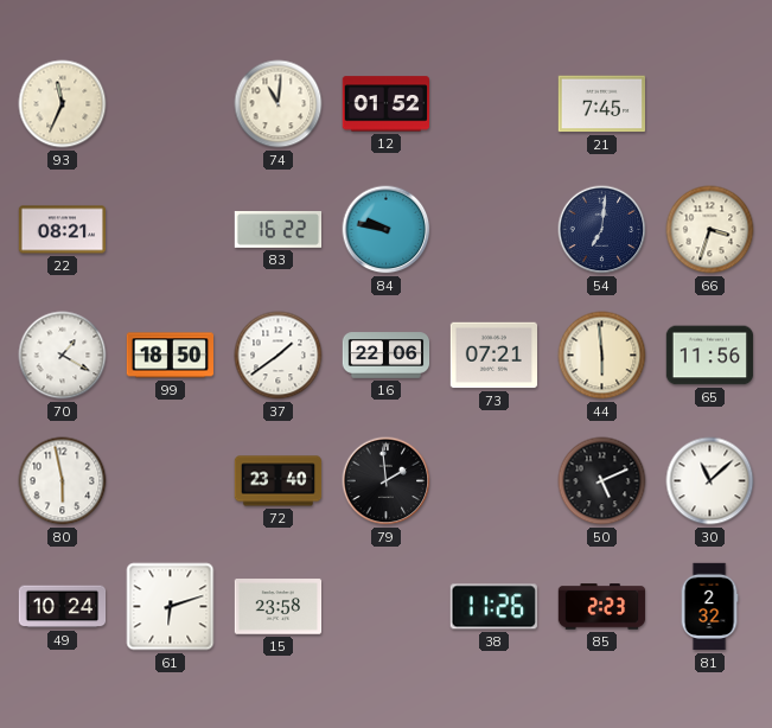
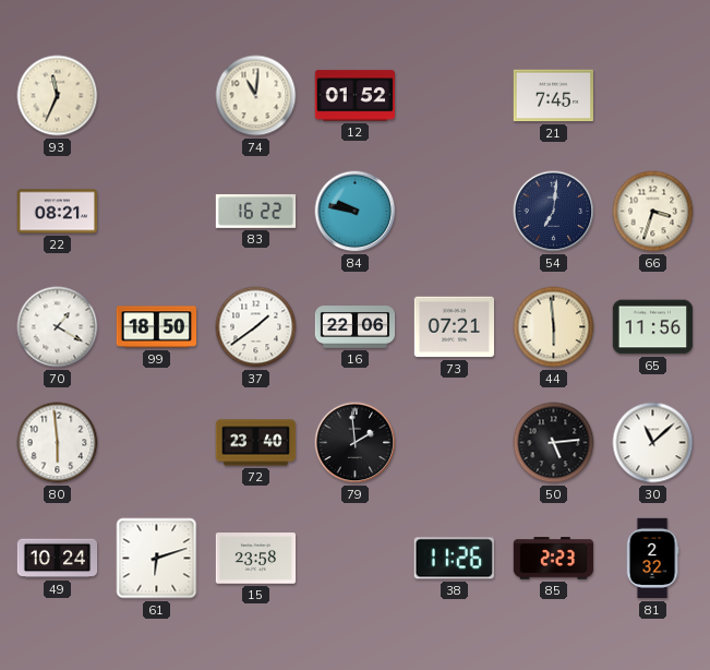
80: 5:58 -> 5:59
50: 5:11 -> 5:14
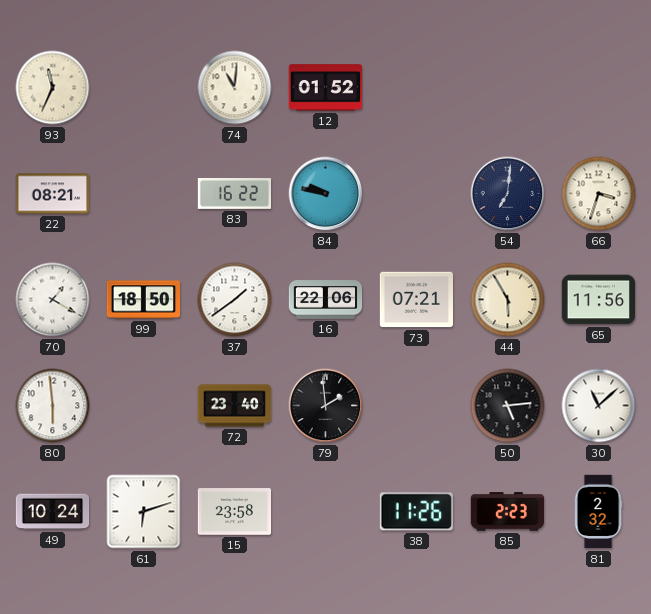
21: 7:45 -> none
44: 5:59 -> 5:55
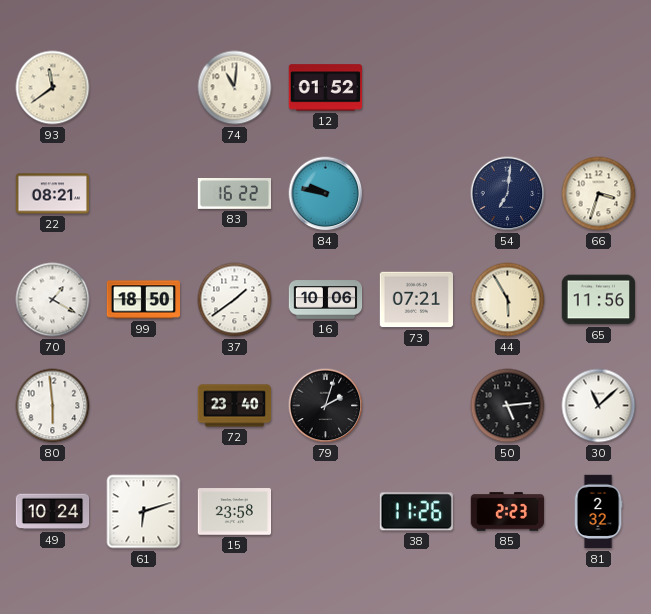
93: 11:34 -> 11:39
16: 22:06 -> 10:06
79: 1:59 -> 2:03
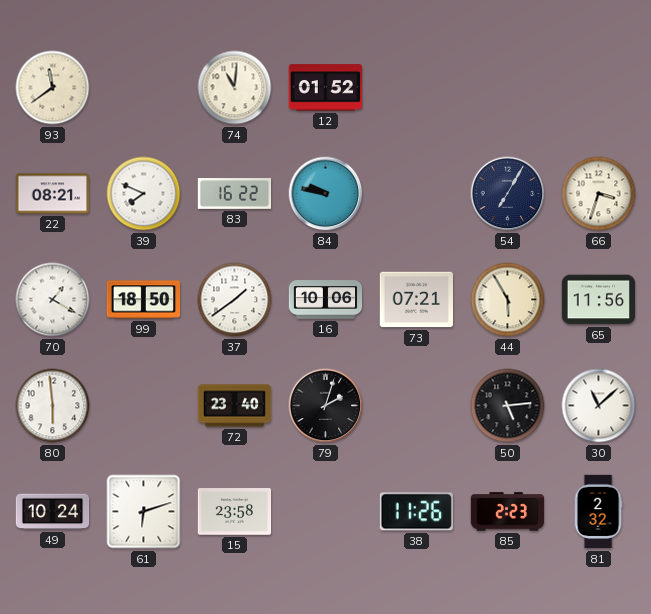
39: none -> 7:49
54: 7:01 -> 7:05
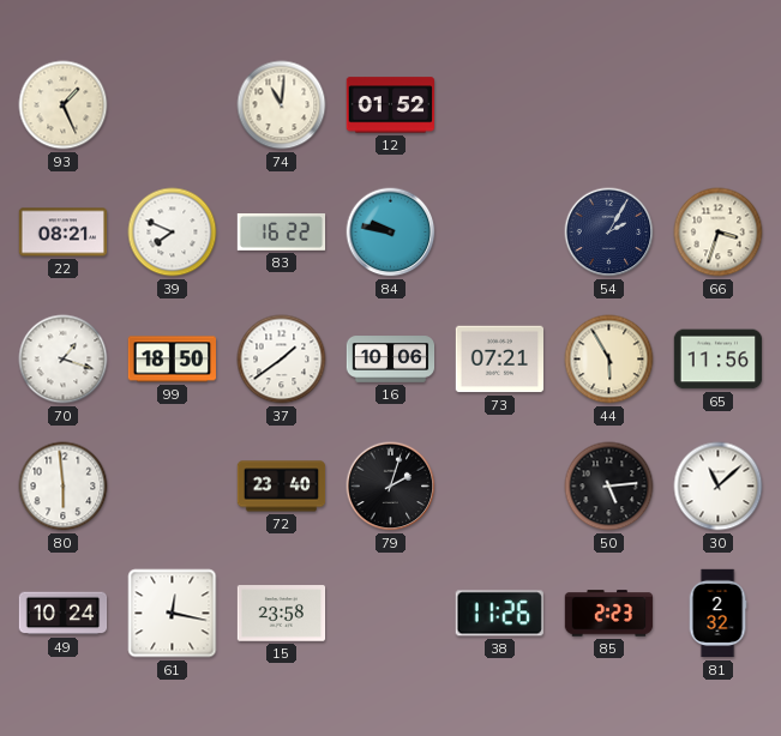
93: 11:39 -> 1:26
54: 7:05 -> 2:05
70: 1:20 -> 1:18
61: 6:12 -> 12:17
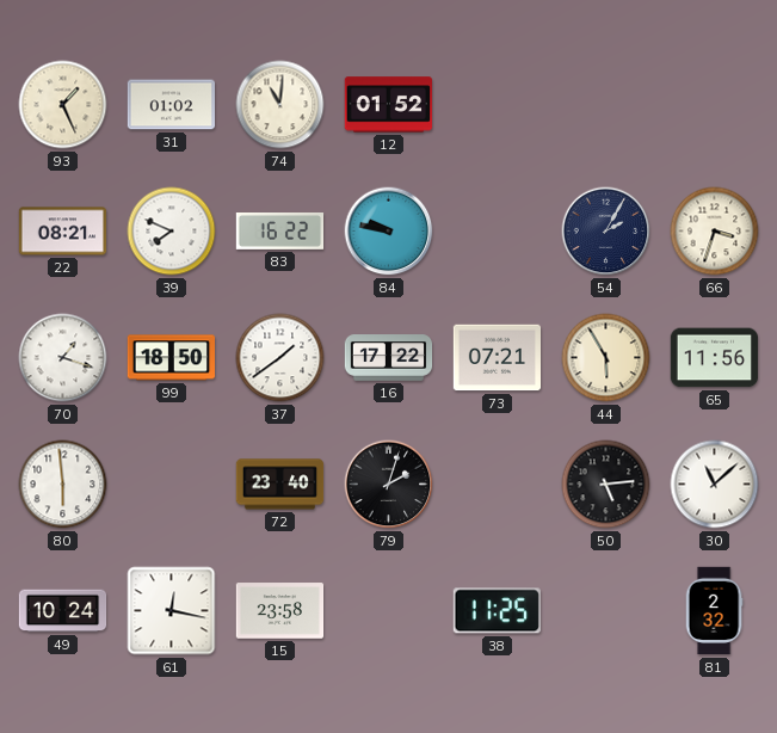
31: none -> 01:02
16: 10:06 -> 17:22
38: 11:26 -> 11:25
85: 2:23 -> none
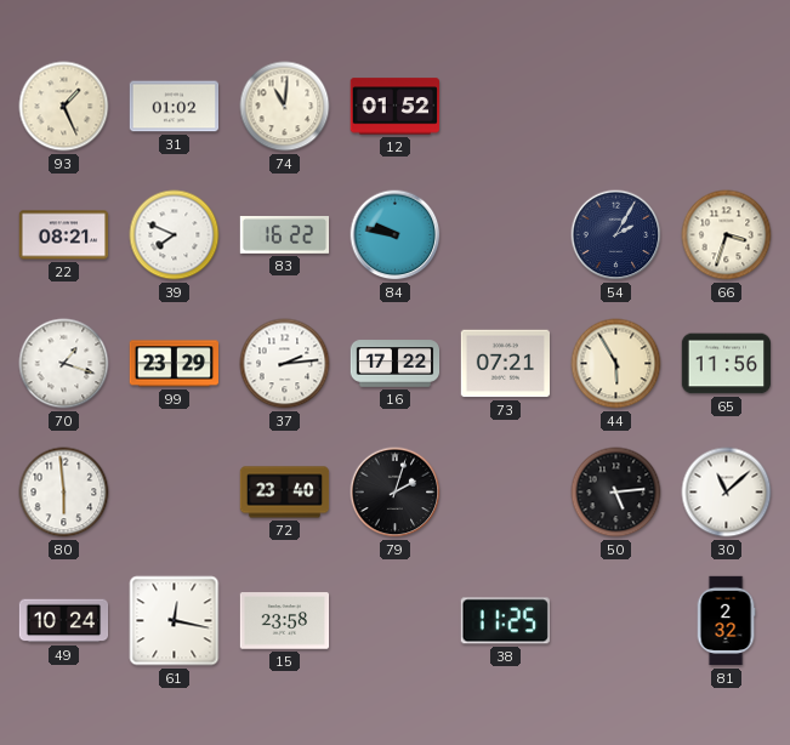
99: 18:50 -> 23:29
37: 1:39 -> 2:14
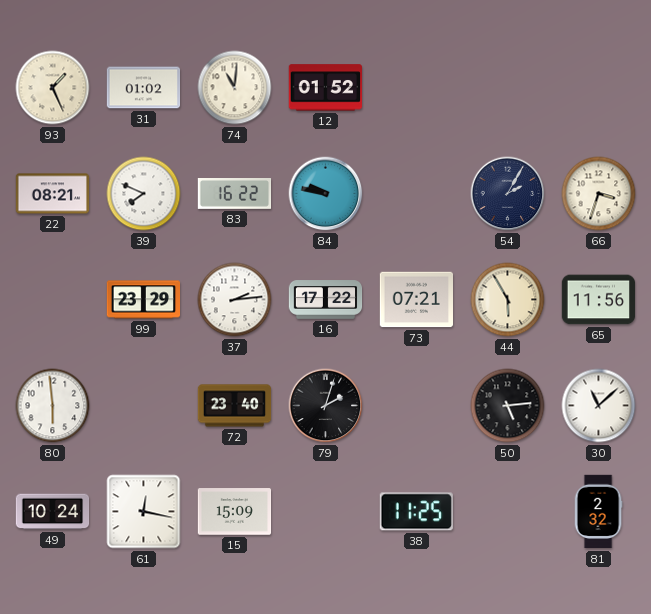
70: 1:18 -> none
15: 23:58 -> 15:09
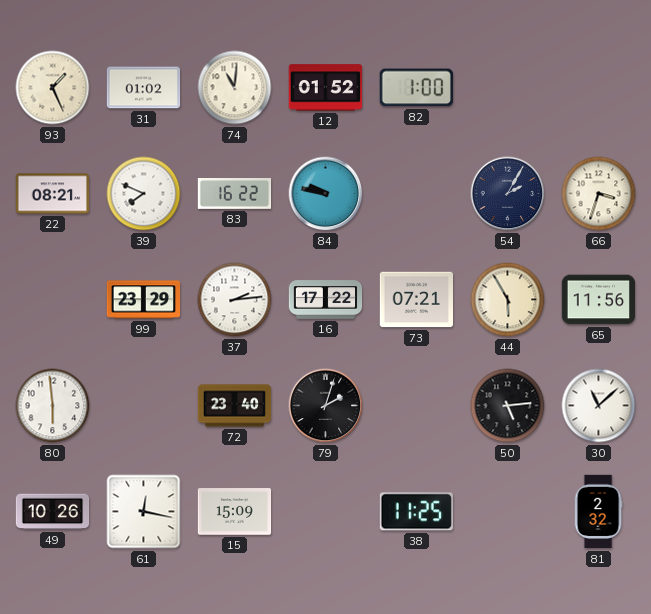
82: none -> 1:00
49: 10:24 -> 10:26
